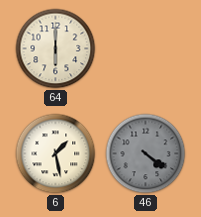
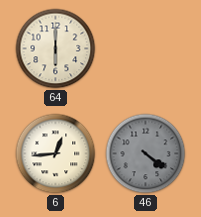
6: 1:28 -> 12:44
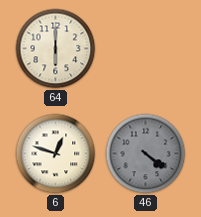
6: 12:44 -> 12:48
